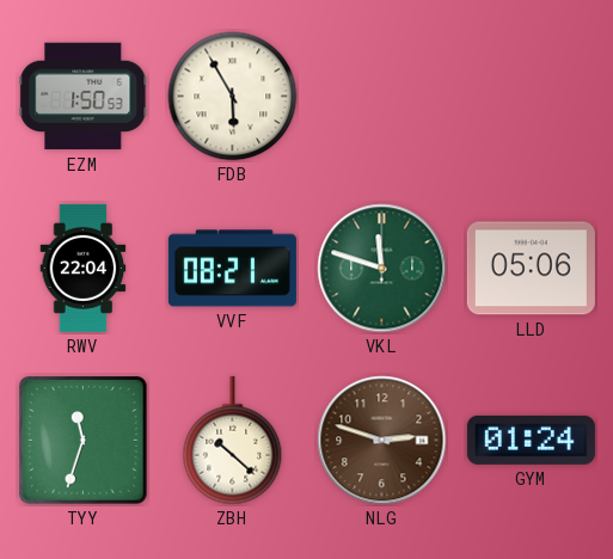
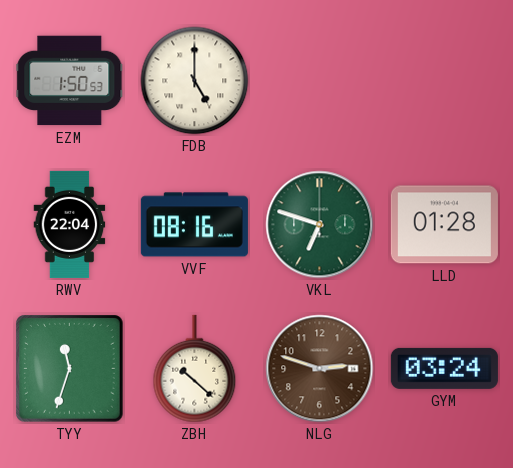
FDB: 5:55 -> 5:00
VVF: 08:21 -> 08:16
VKL: 11:48 -> 6:48
LLD: 05:06 -> 01:28
GYM: 01:24 -> 03:24
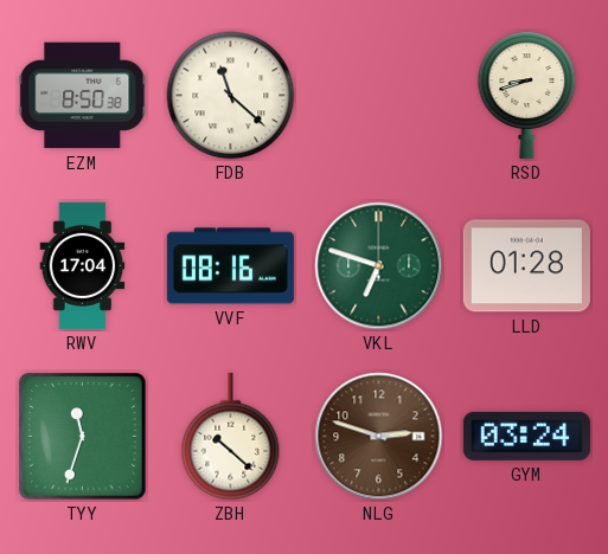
EZM: 1:50 -> 8:50
FDB: 5:00 -> 11:22
RSD: none -> 8:42
RWV: 22:04 -> 17:04
